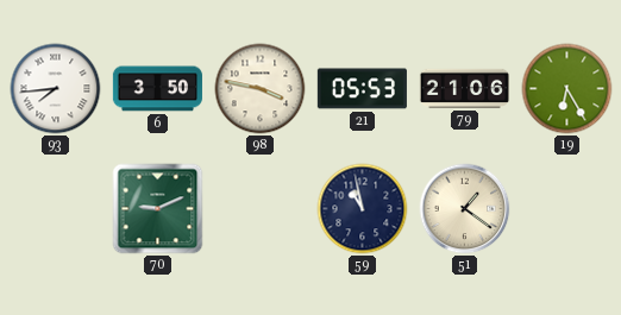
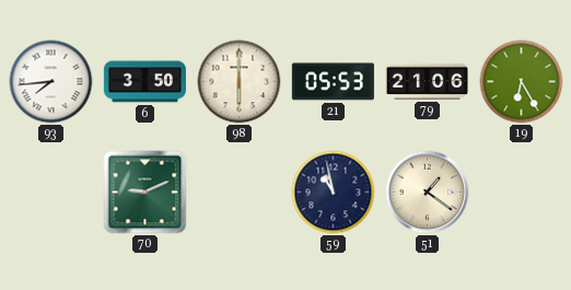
98: 3:47 -> 6:00
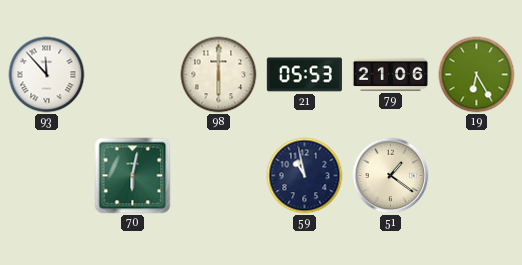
93: 7:44 -> 11:53
6: 3:50 -> none
70: 9:11 -> 6:02
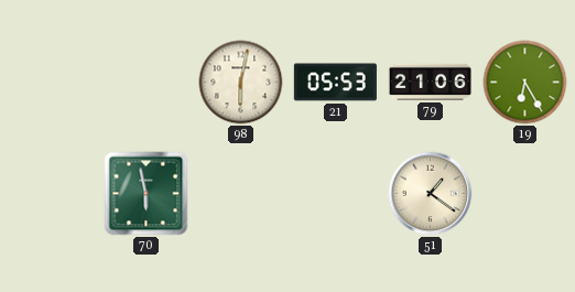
93: 11:53 -> none
98: 6:00 -> 6:02
70: 6:02 -> 5:58
59: 10:58 -> none
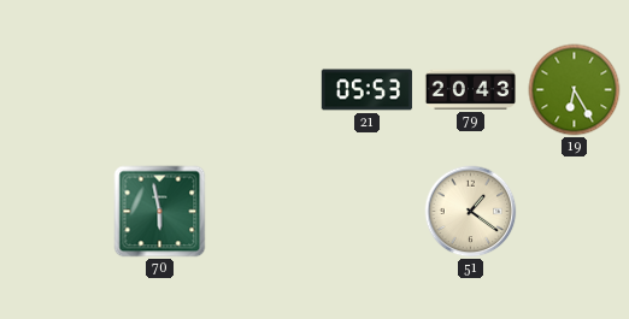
98: 6:02 -> none
79: 21:06 -> 20:43
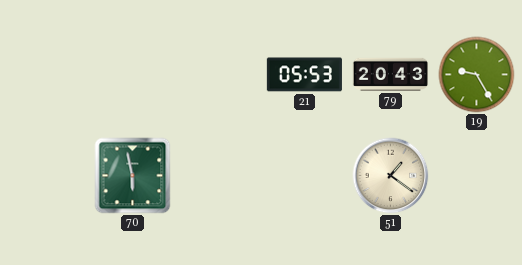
19: 6:25 -> 9:25
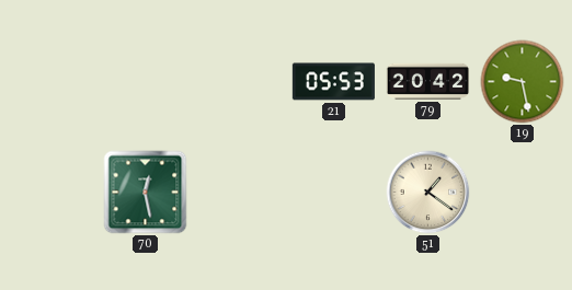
79: 20:43 -> 20:42
19: 9:25 -> 9:28
70: 5:58 -> 12:28
